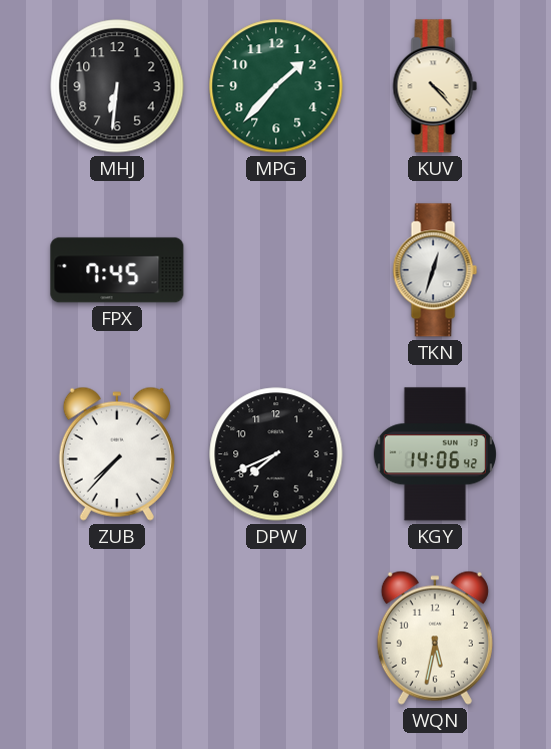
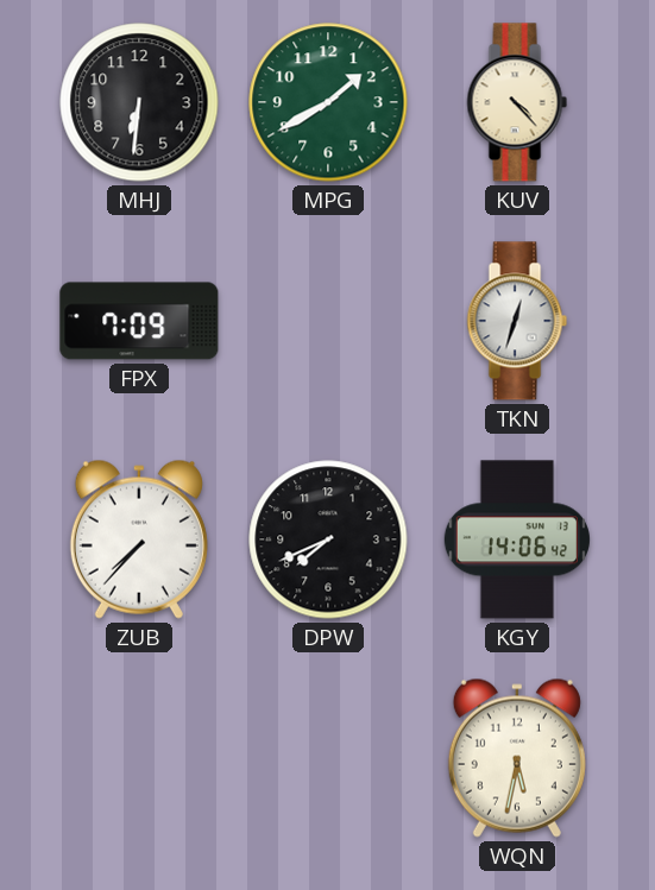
MPG: 1:37 -> 1:40
FPX: 7:45 -> 7:09
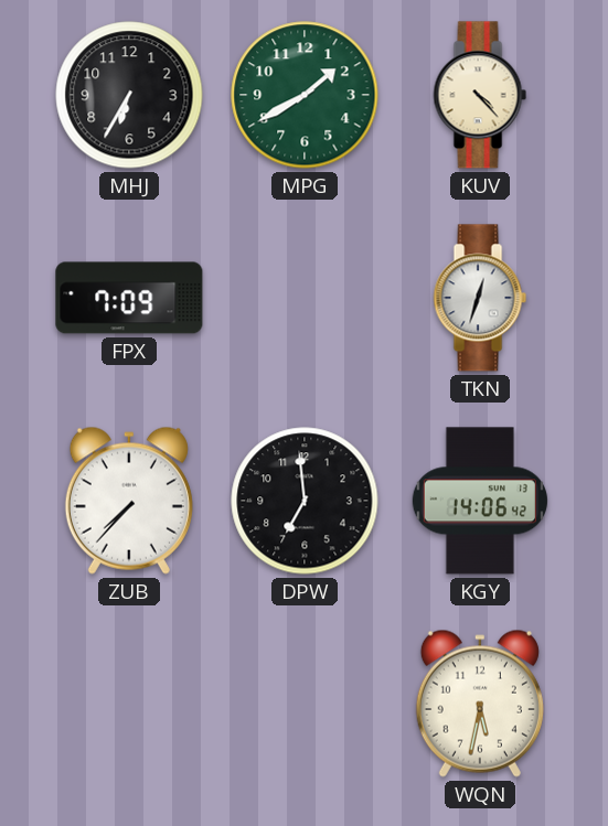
MHJ: 6:31 -> 6:35
DPW: 7:41 -> 6:59
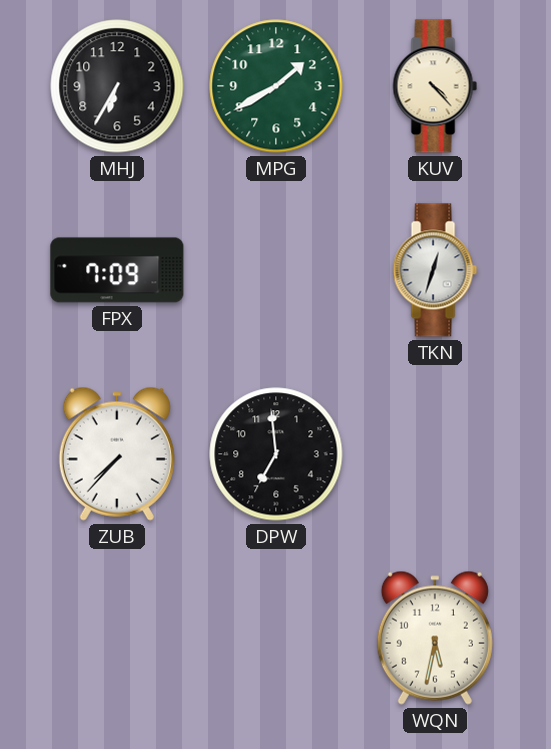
KGY: 14:06 -> none
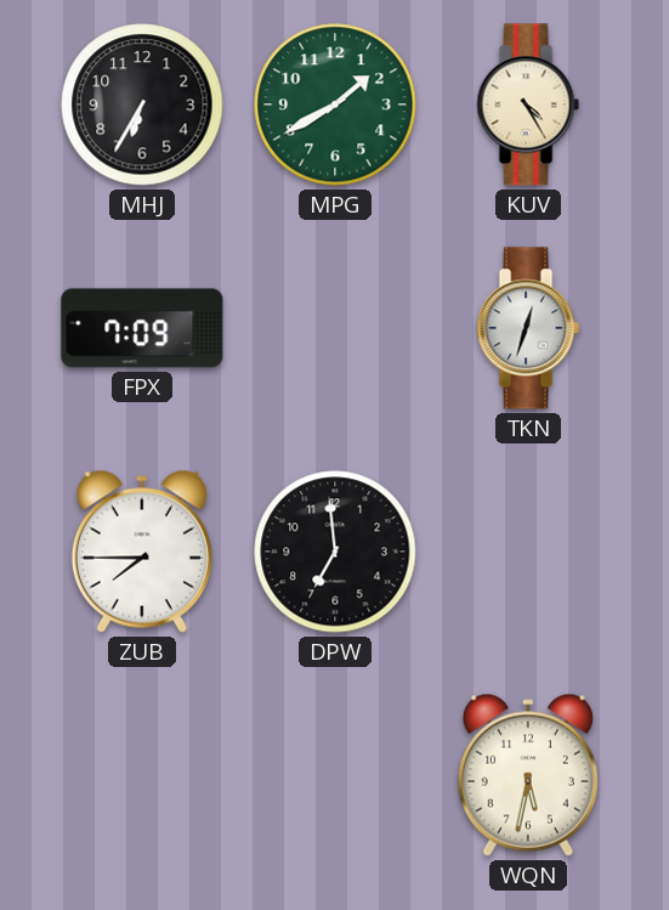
KUV: 4:23 -> 4:25
ZUB: 7:37 -> 7:45
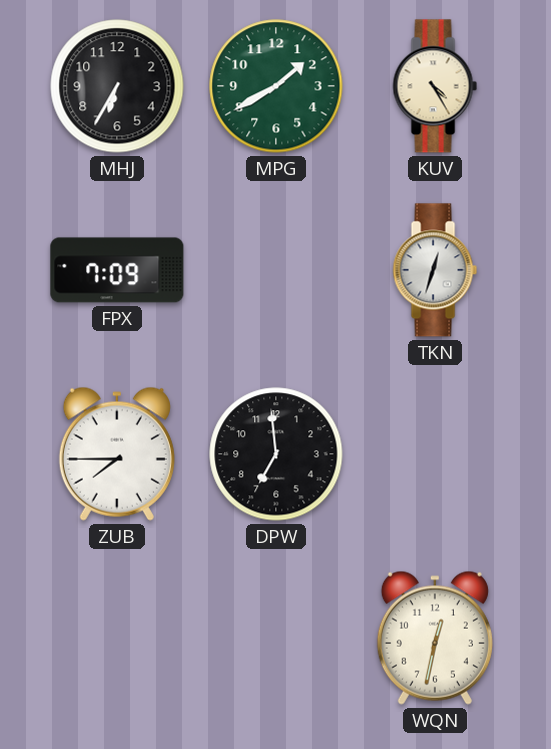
WQN: 5:32 -> 12:32
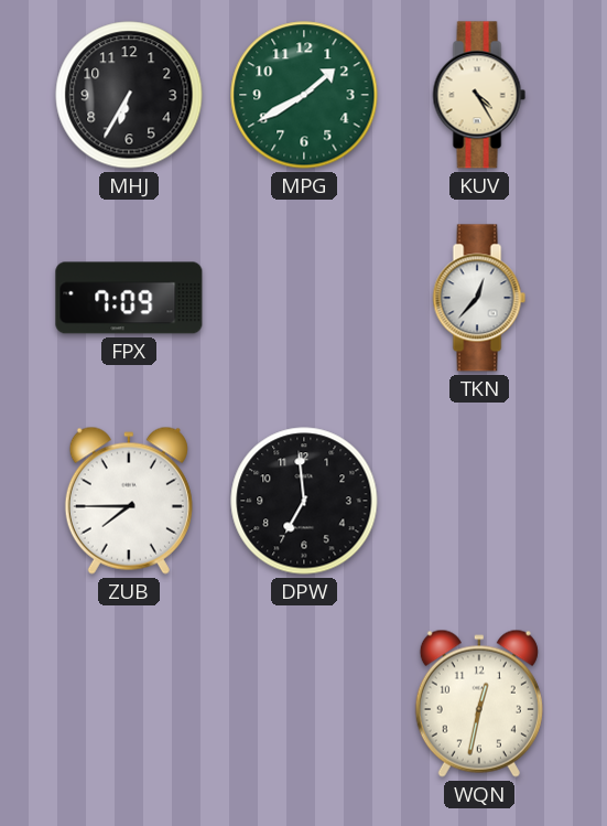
TKN: 12:33 -> 12:37
